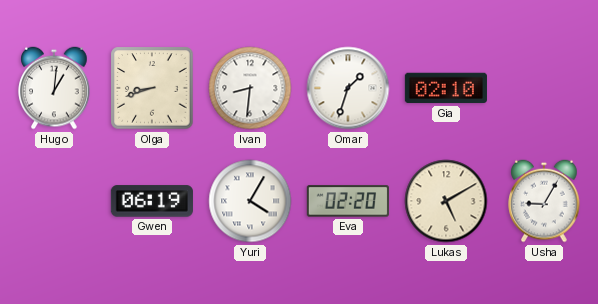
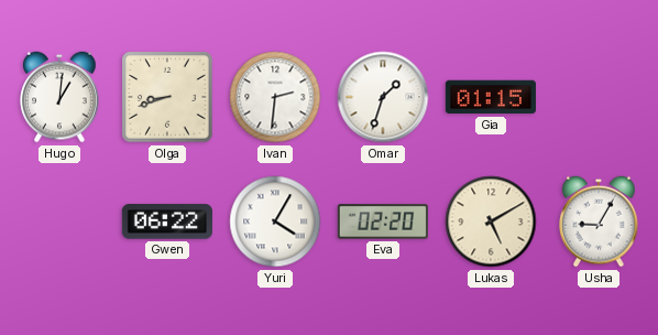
Ivan: 8:31 -> 2:31
Gia: 02:10 -> 01:15
Gwen: 06:19 -> 06:22
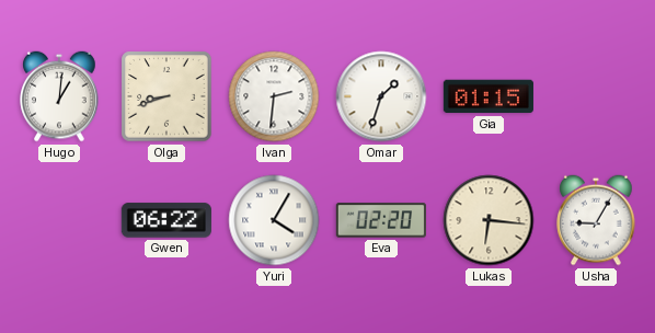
Lukas: 5:10 -> 6:16
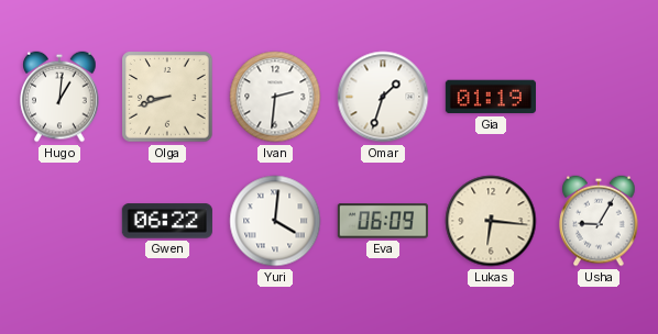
Gia: 01:15 -> 01:19
Yuri: 4:05 -> 4:01
Eva: 02:20 -> 06:09
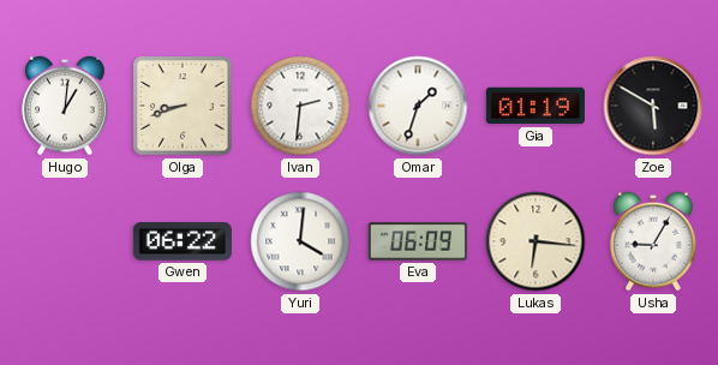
Zoe: none -> 5:50
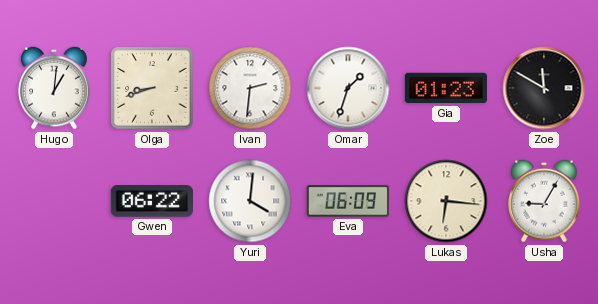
Gia: 01:19 -> 01:23
Zoe: 5:50 -> 11:50
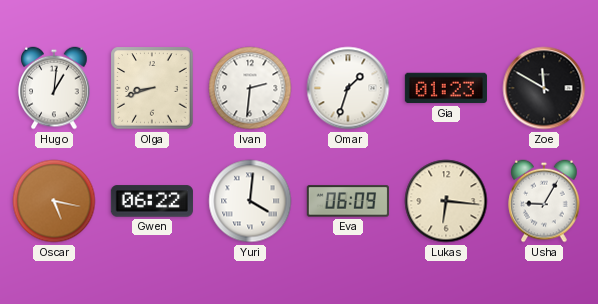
Oscar: none -> 5:17
